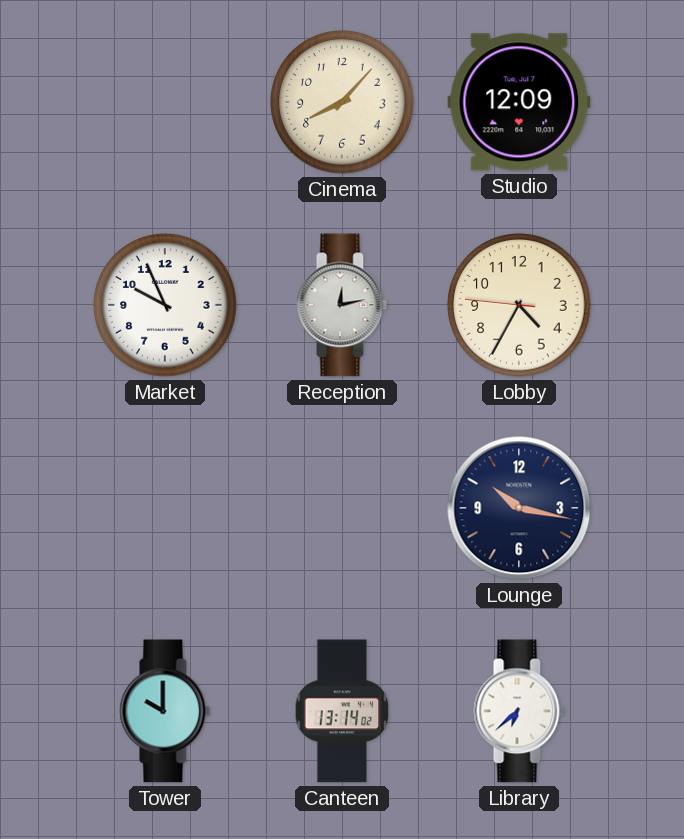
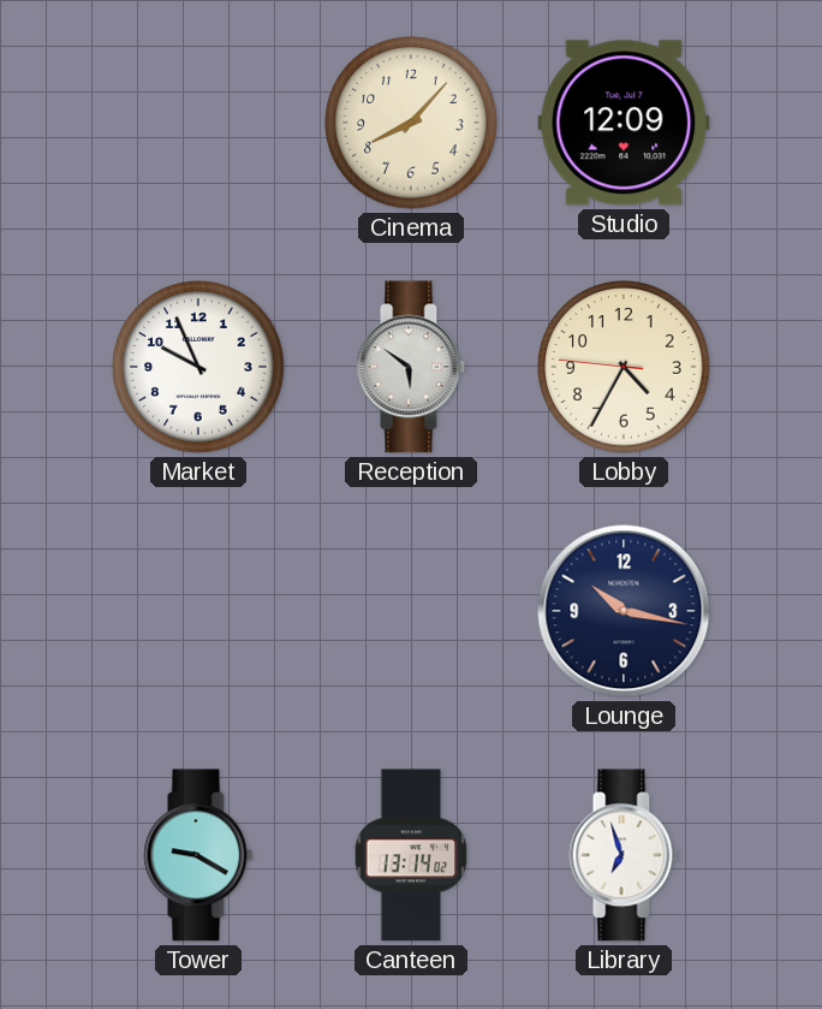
Reception: 12:13 -> 5:51
Tower: 10:00 -> 9:20
Library: 6:38 -> 6:57
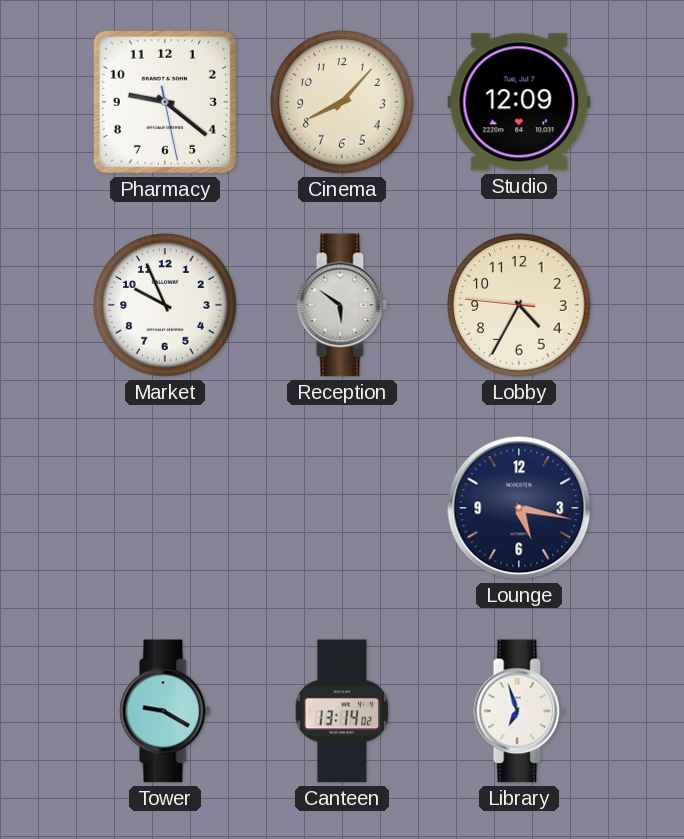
Pharmacy: none -> 9:21
Lounge: 10:17 -> 5:17
